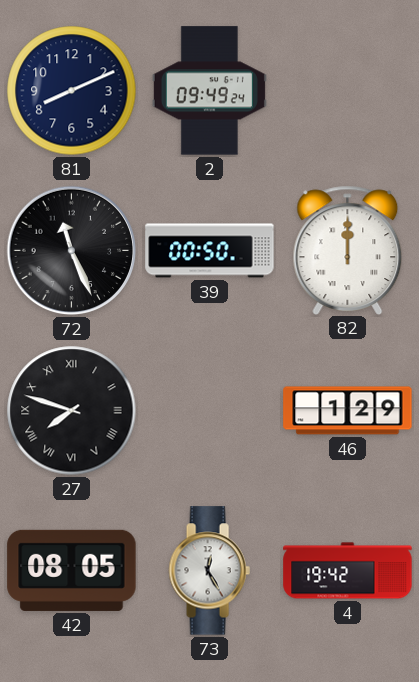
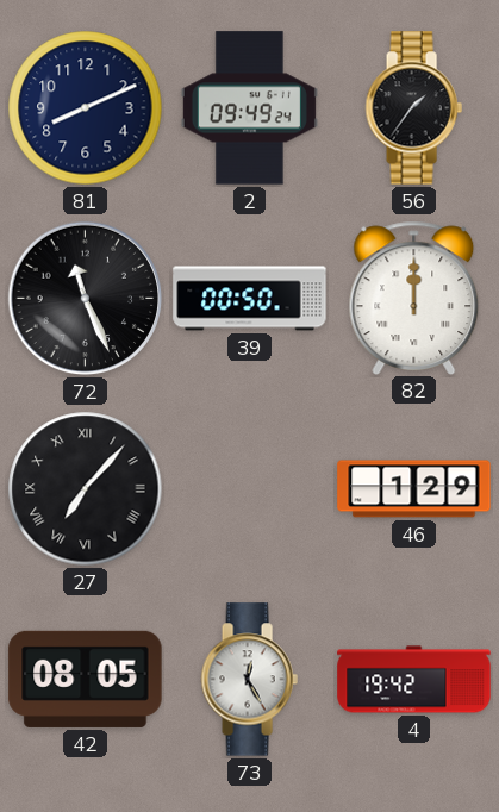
56: none -> 1:36
27: 7:48 -> 7:07
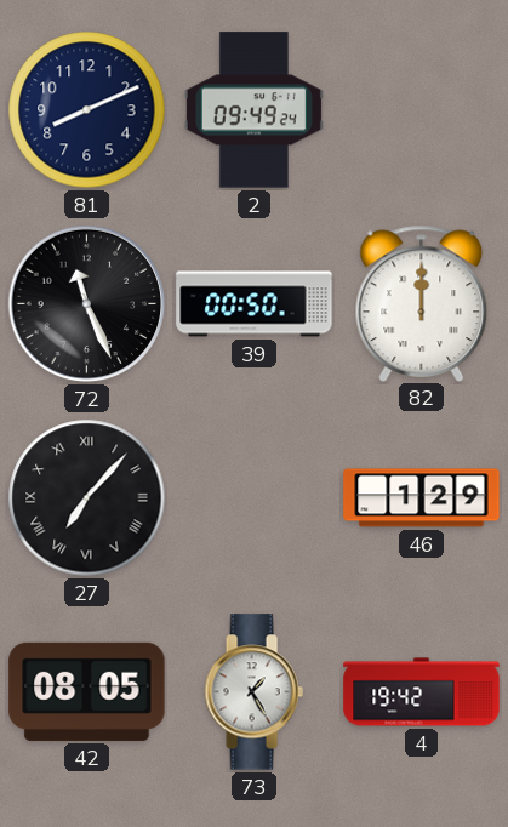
56: 1:36 -> none
73: 12:25 -> 1:25
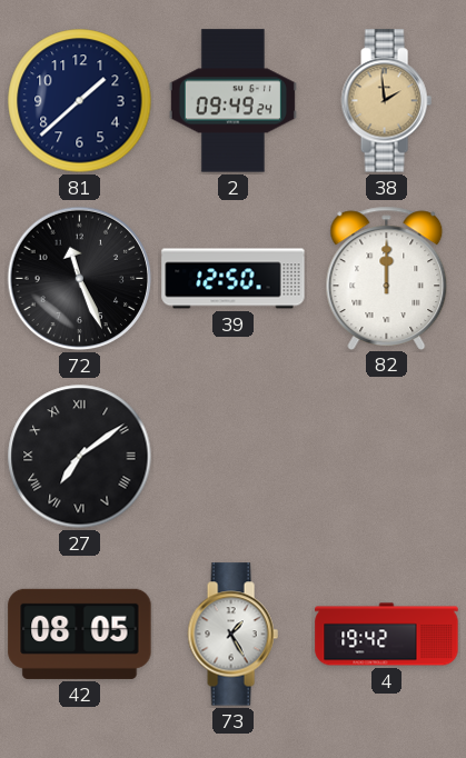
81: 8:11 -> 1:38
38: none -> 1:59
39: 00:50 -> 12:50
27: 7:07 -> 7:09
46: 1:29 -> none
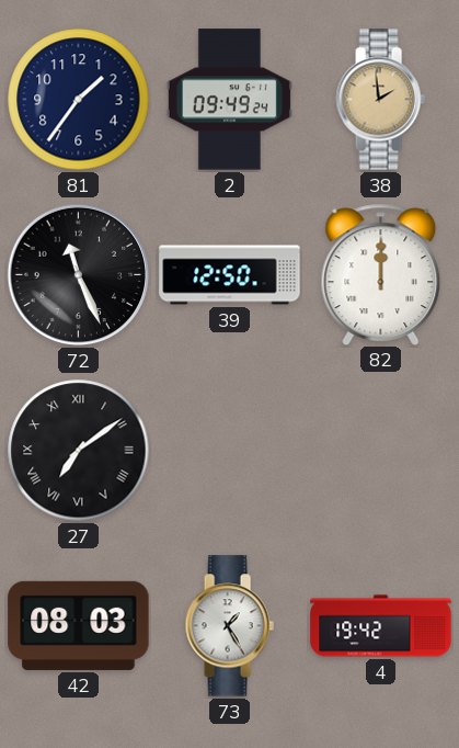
81: 1:38 -> 1:36
42: 08:05 -> 08:03
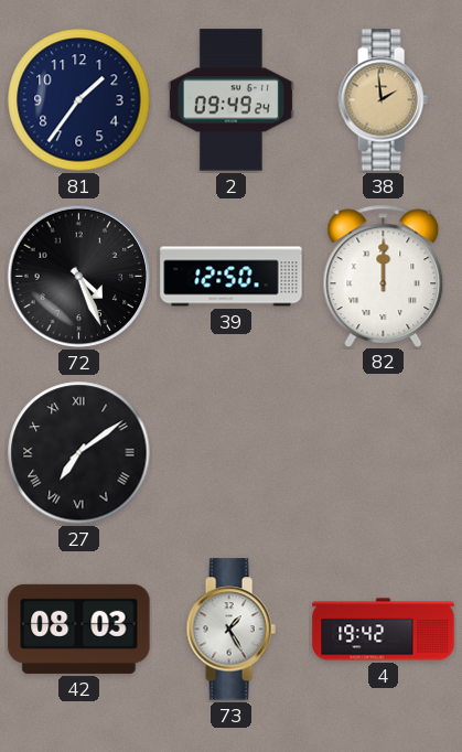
72: 11:26 -> 4:26
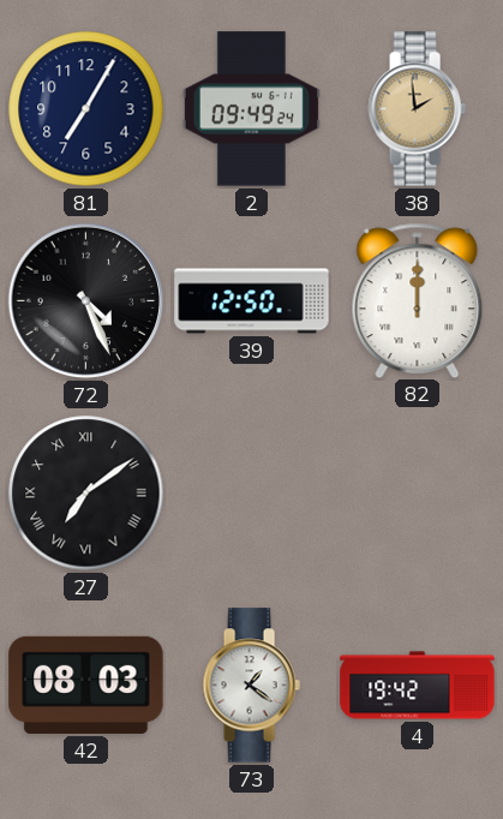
81: 1:36 -> 7:05
73: 1:25 -> 1:21
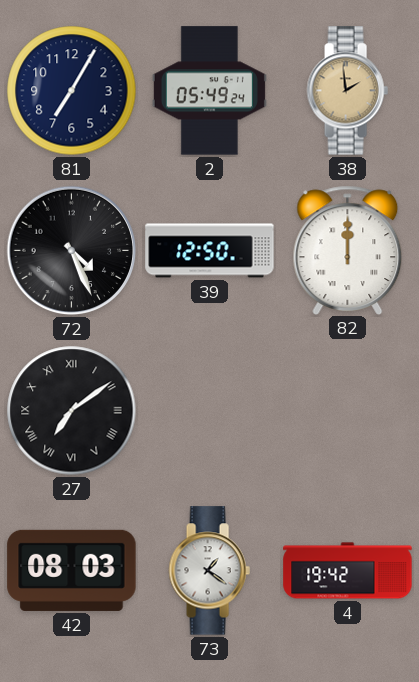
2: 09:49 -> 05:49
